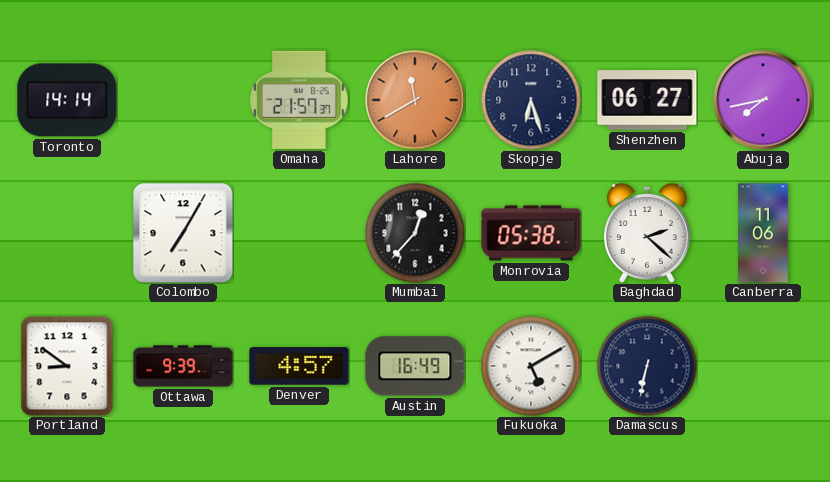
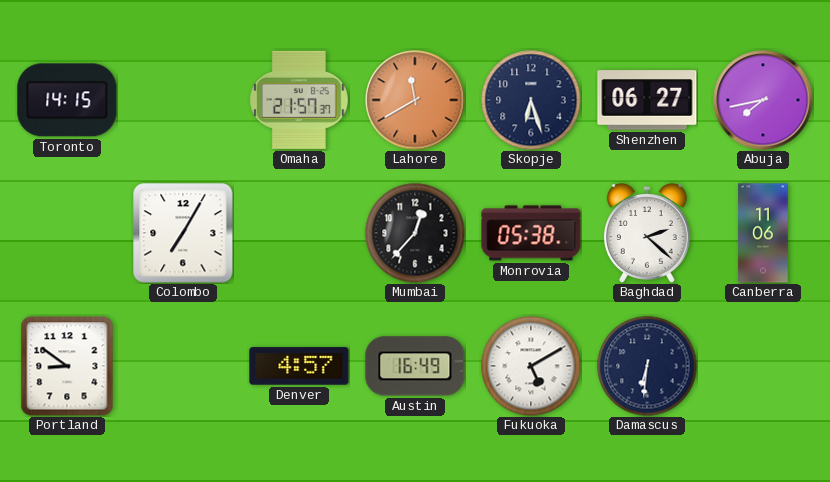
Toronto: 14:14 -> 14:15
Ottawa: 9:39 -> none
Damascus: 6:32 -> 6:31
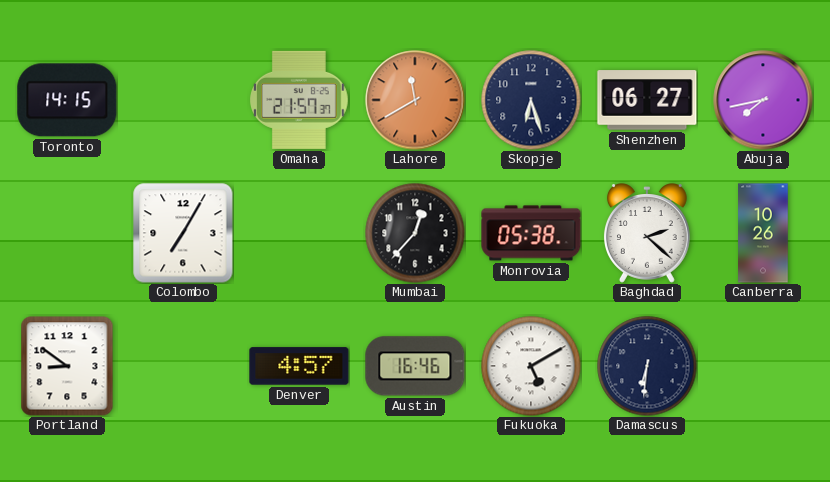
Canberra: 11:06 -> 10:26
Austin: 16:49 -> 16:46
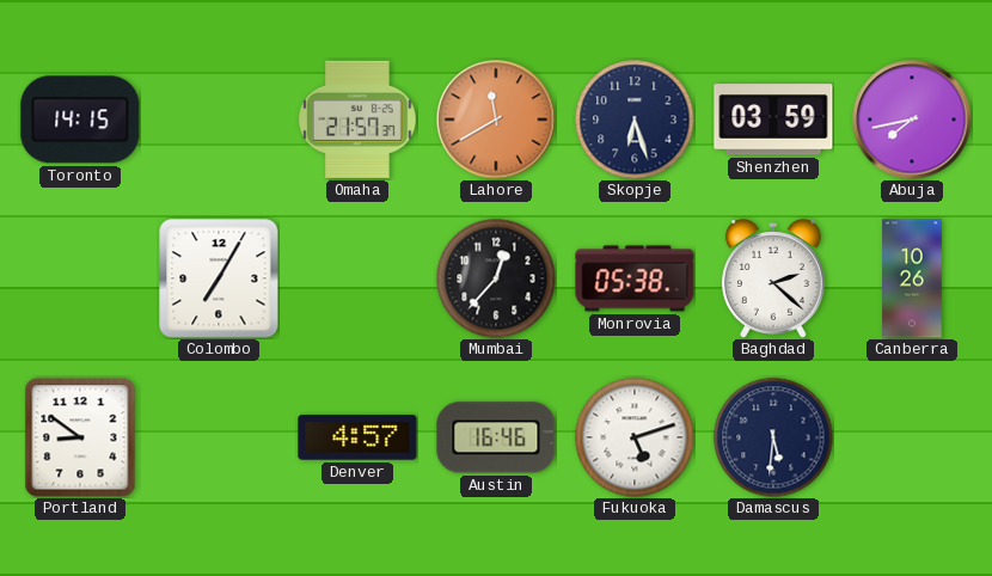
Shenzhen: 06:27 -> 03:59
Fukuoka: 5:10 -> 5:12
Damascus: 6:31 -> 5:31
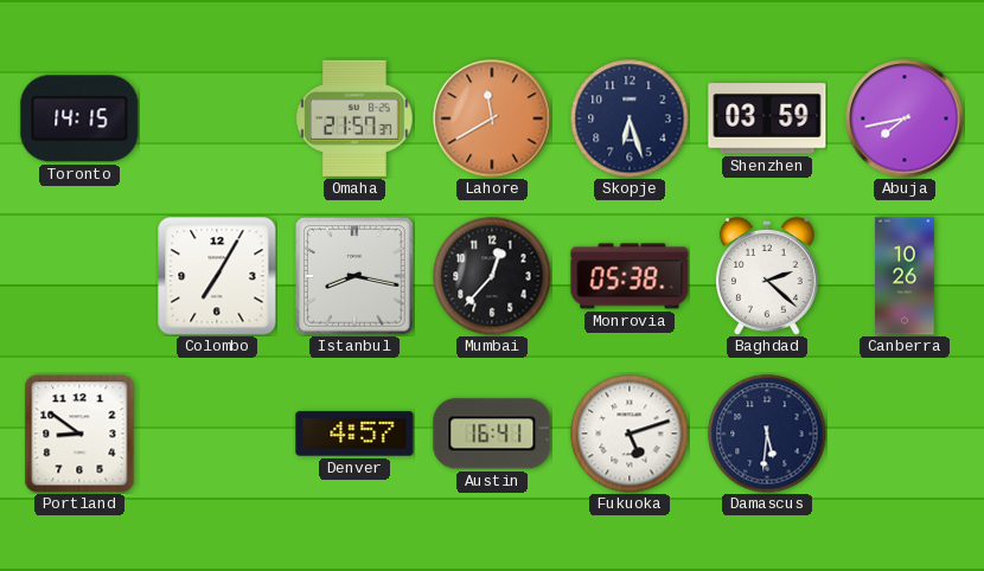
Istanbul: none -> 8:17
Austin: 16:46 -> 16:41
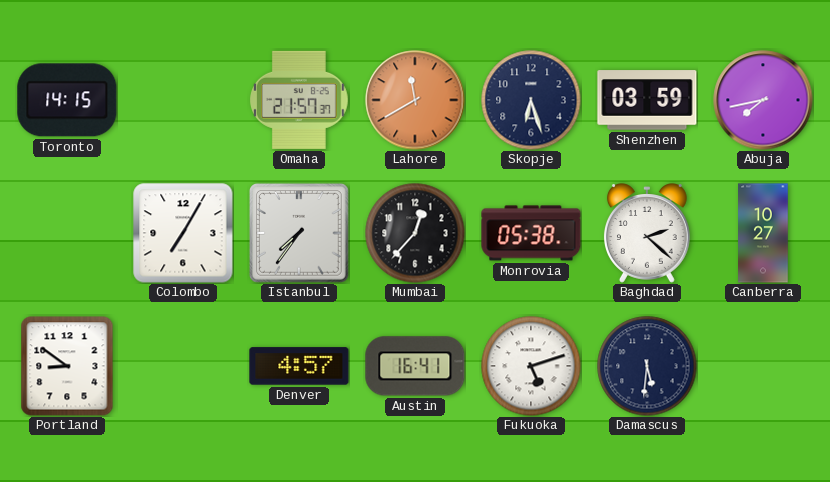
Istanbul: 8:17 -> 7:36
Canberra: 10:26 -> 10:27
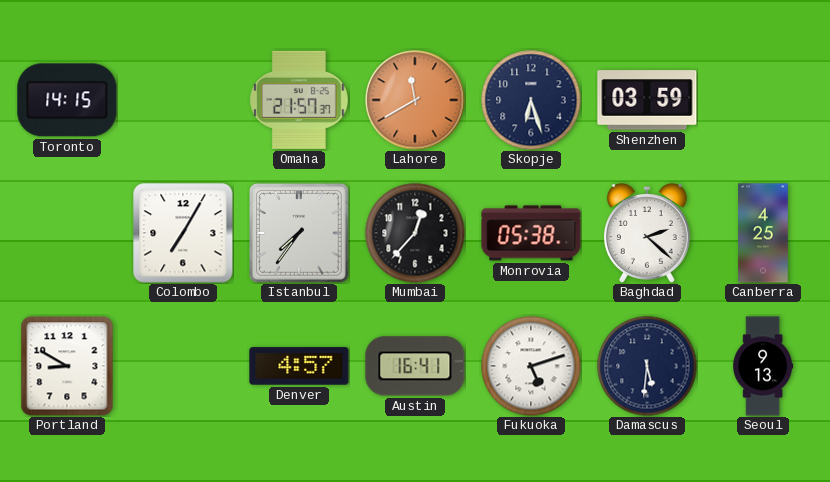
Abuja: 7:43 -> none
Canberra: 10:27 -> 4:25
Portland: 8:51 -> 8:50
Seoul: none -> 9:13
